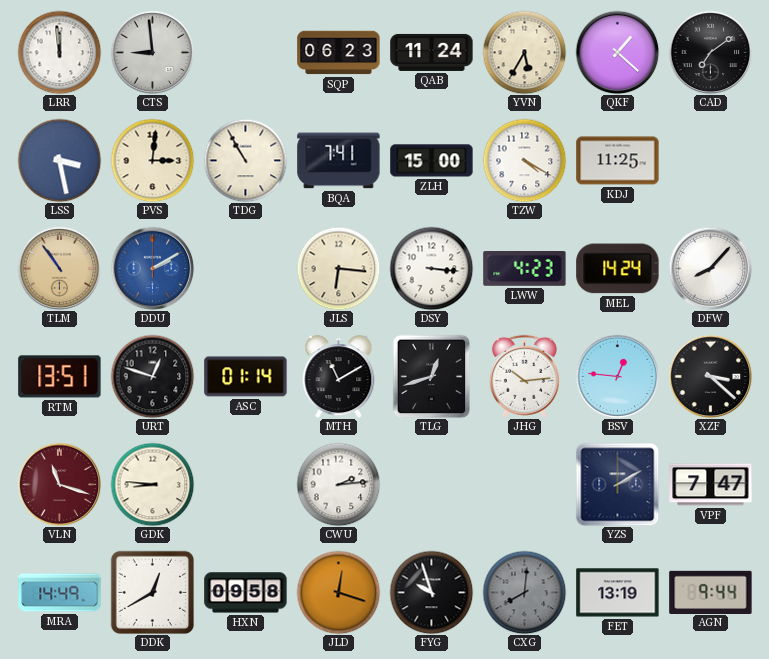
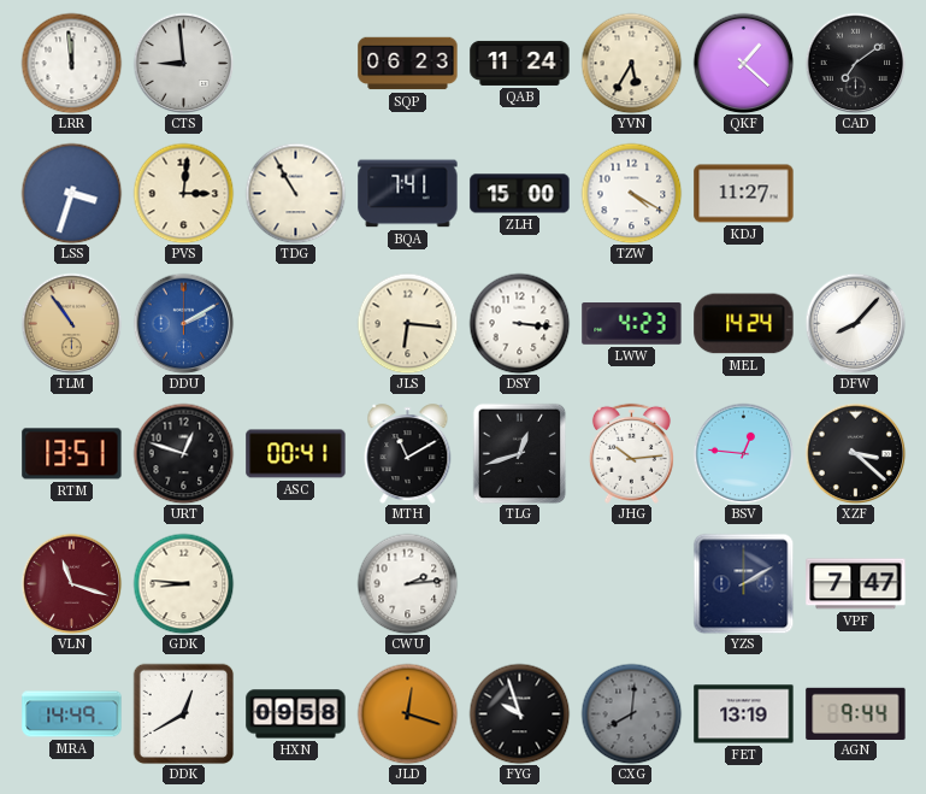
LSS: 3:28 -> 3:33
KDJ: 11:25 -> 11:27
ASC: 01:14 -> 00:41
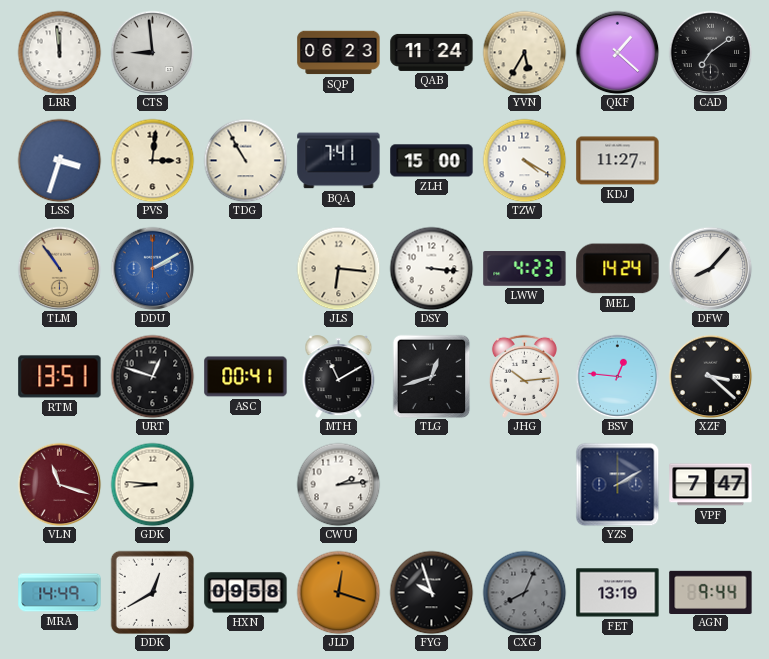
CXG: 8:01 -> 8:04
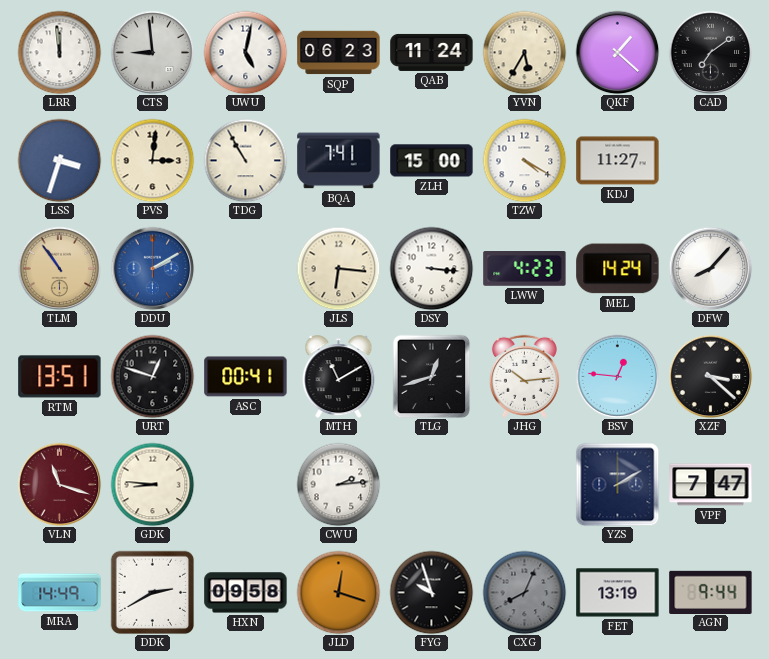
UWU: none -> 5:02
DDK: 12:40 -> 2:40
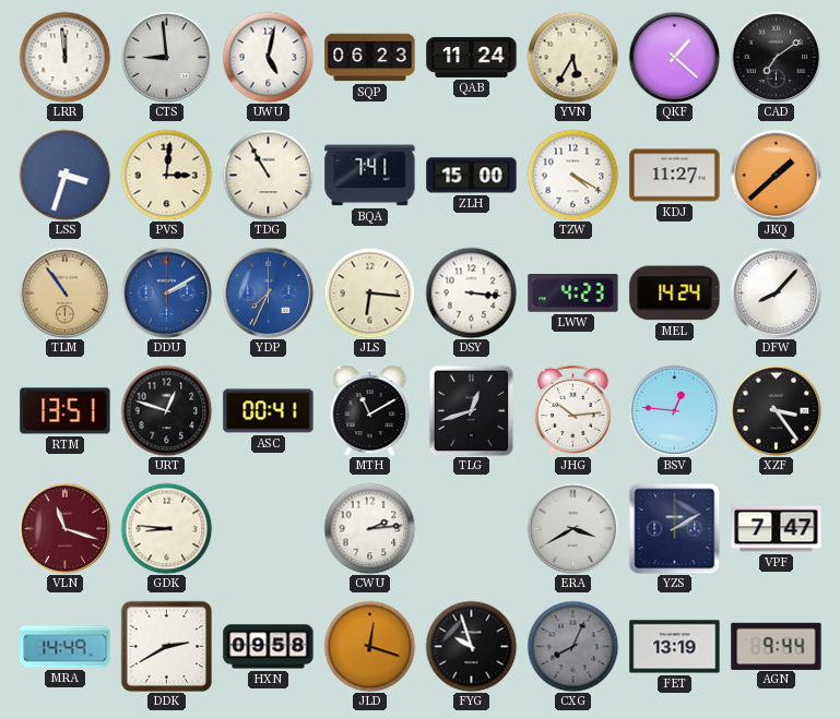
JKQ: none -> 1:38
YDP: none -> 7:34
XZF: 3:22 -> 3:24
ERA: none -> 3:40
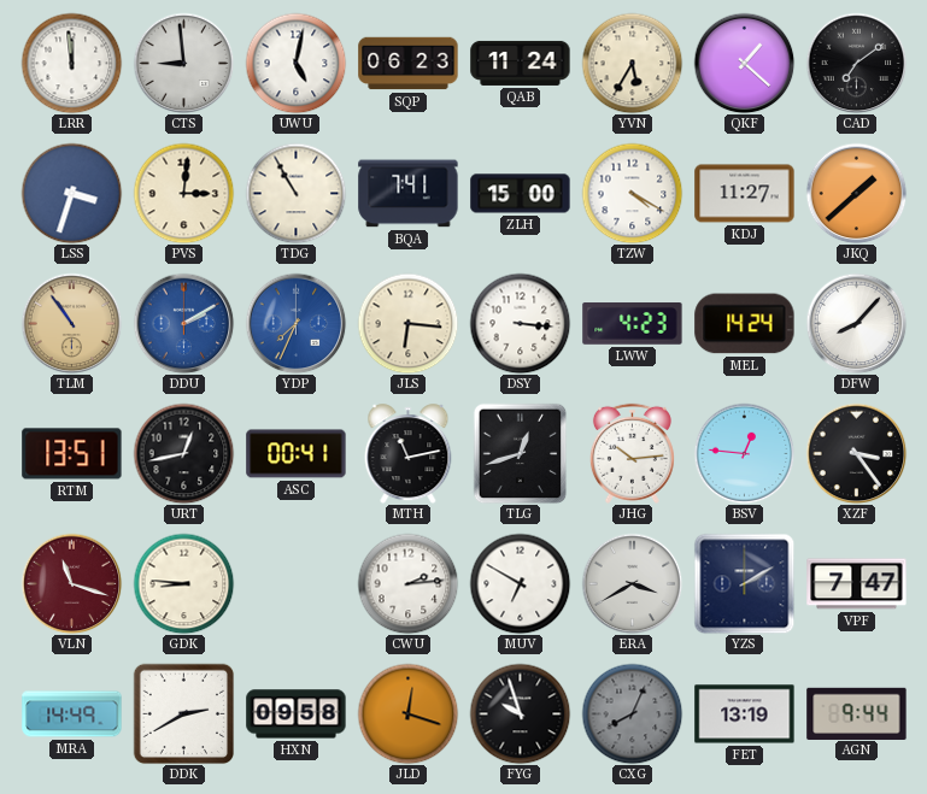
URT: 12:48 -> 12:43
MTH: 11:10 -> 11:13
MUV: none -> 6:50
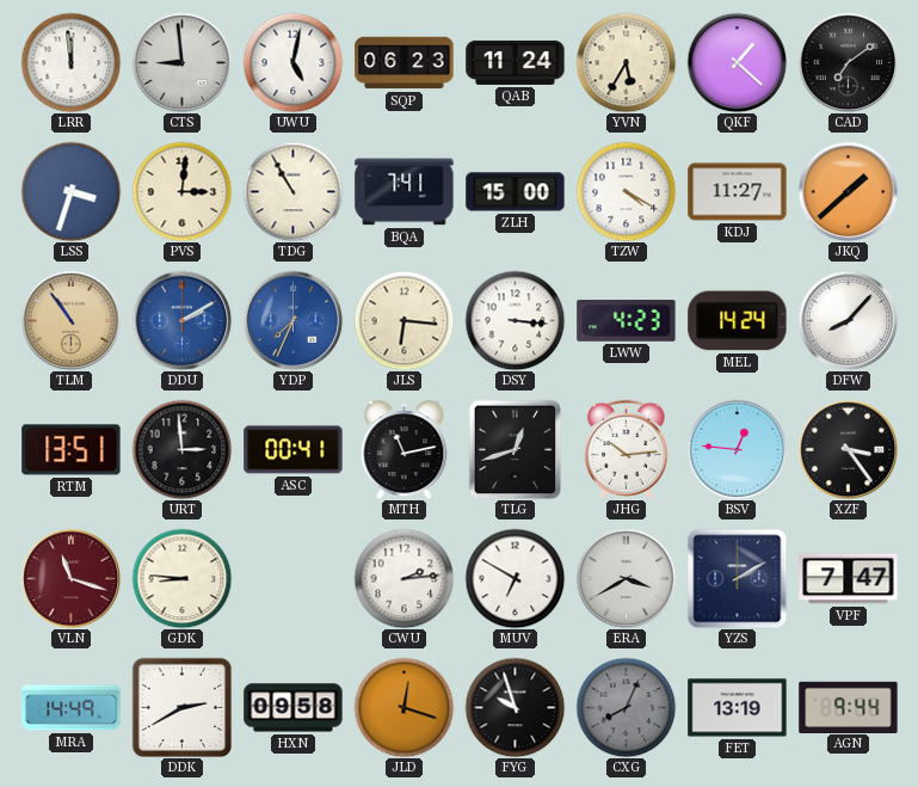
URT: 12:43 -> 2:59
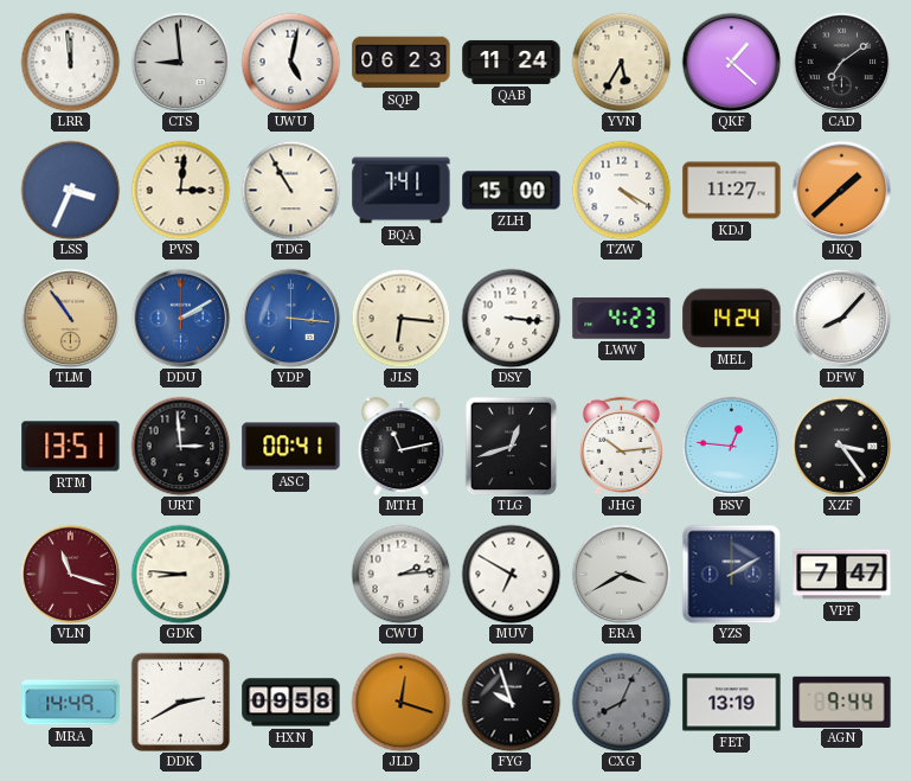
LSS: 3:33 -> 3:34
YDP: 7:34 -> 3:16
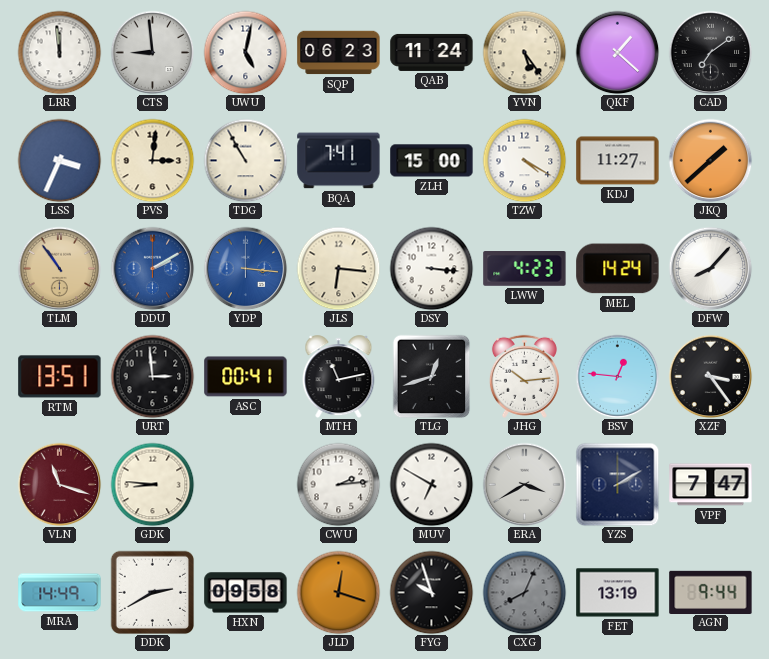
YVN: 5:35 -> 5:24
